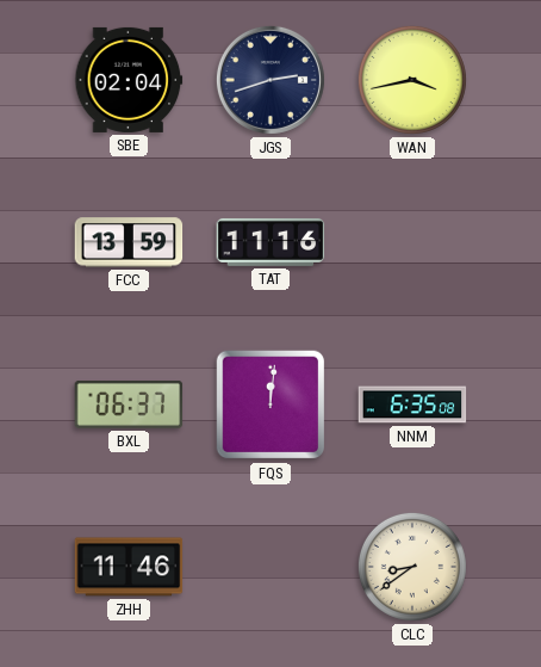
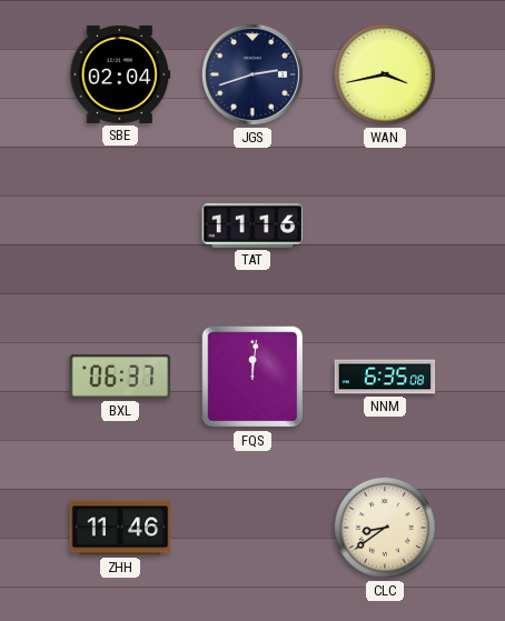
FCC: 13:59 -> none
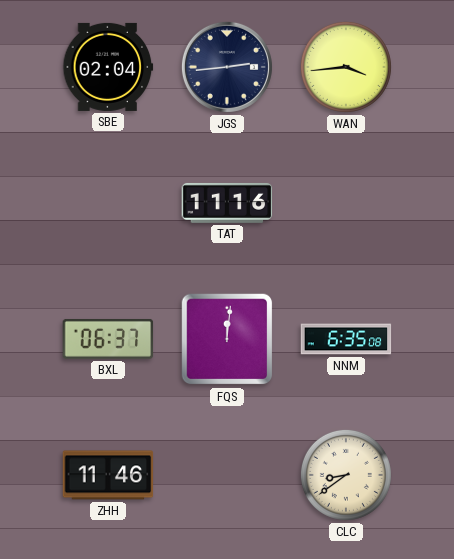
JGS: 2:42 -> 2:44
WAN: 3:43 -> 3:44
